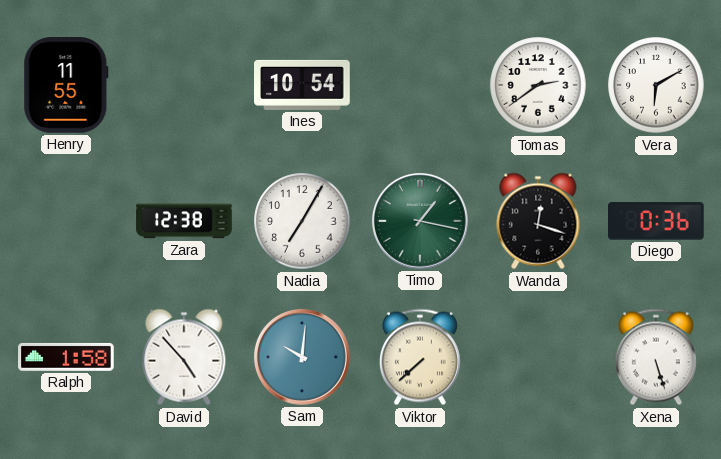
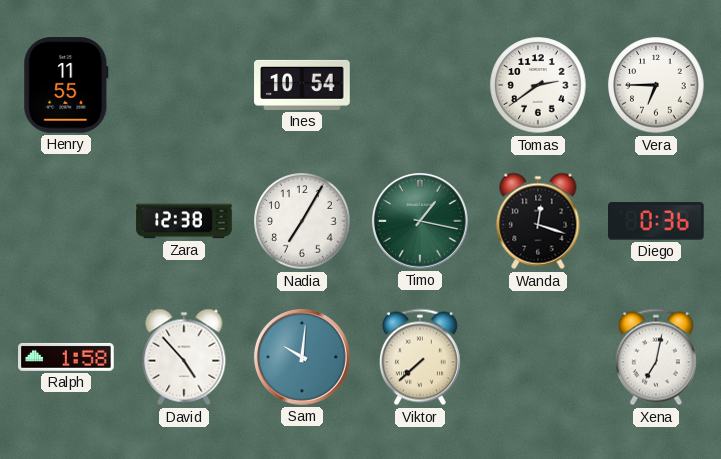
Vera: 6:10 -> 6:45
Xena: 5:27 -> 7:02
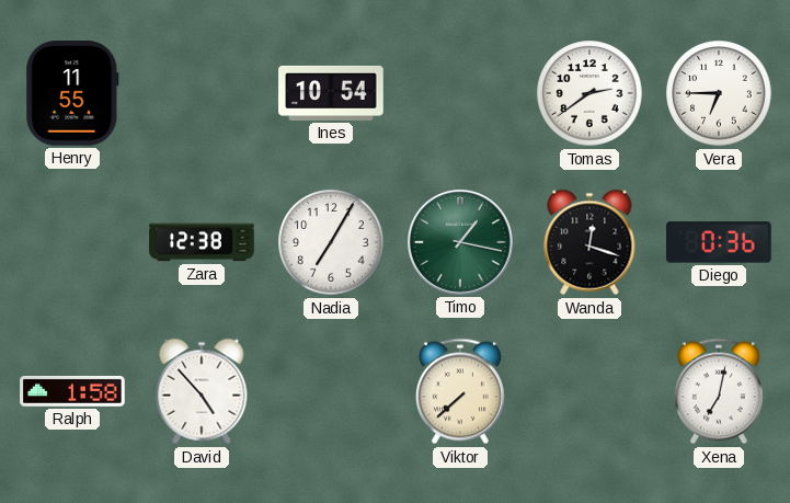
Sam: 10:01 -> none
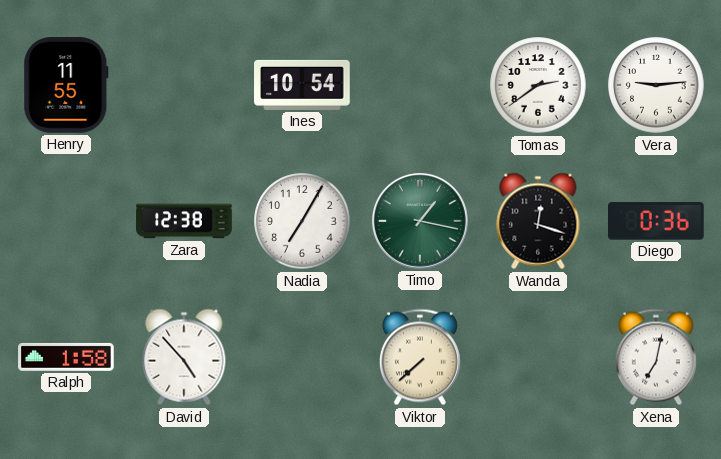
Vera: 6:45 -> 9:14
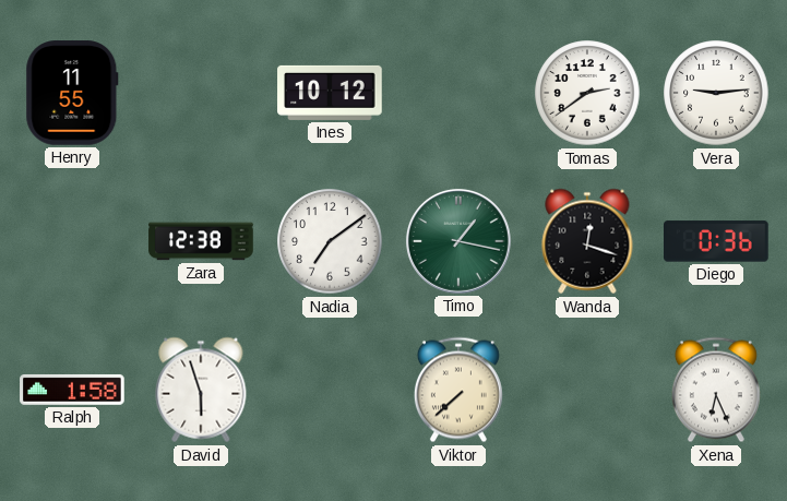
Ines: 10:54 -> 10:12
Nadia: 7:05 -> 7:09
David: 4:53 -> 5:57
Xena: 7:02 -> 6:26
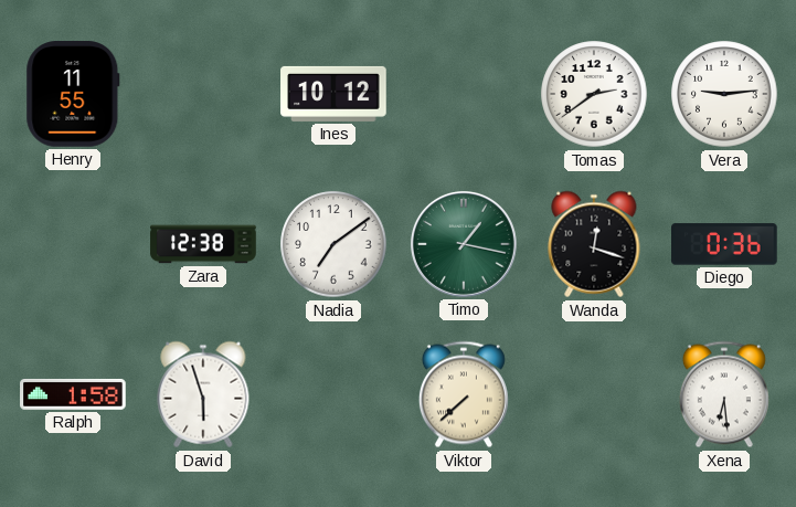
Xena: 6:26 -> 6:29
